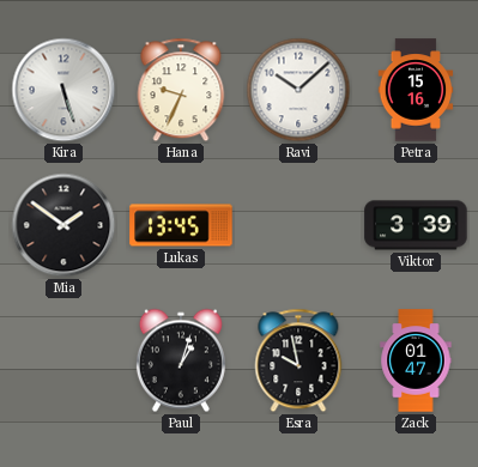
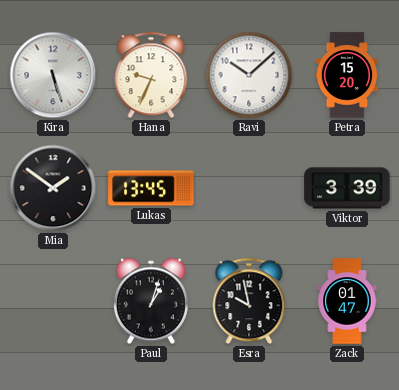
Petra: 15:16 -> 15:20
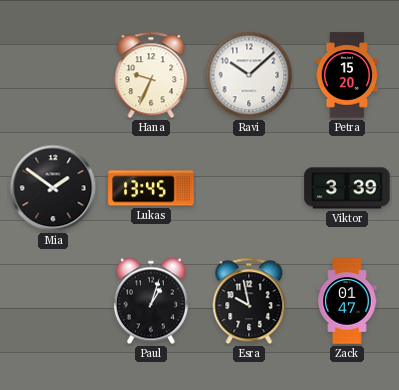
Kira: 5:27 -> none
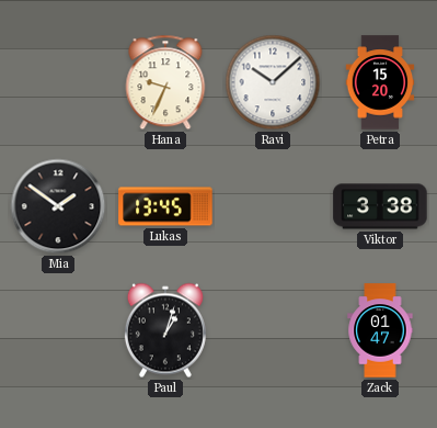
Viktor: 3:39 -> 3:38
Esra: 9:58 -> none
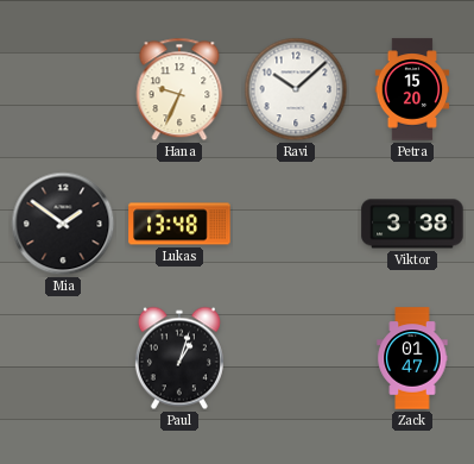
Lukas: 13:45 -> 13:48
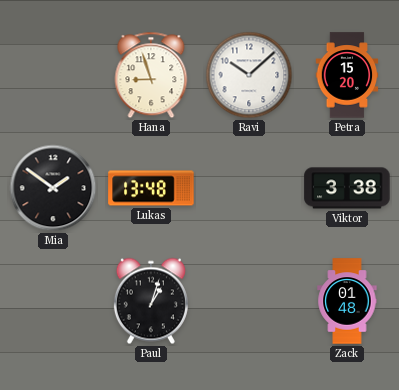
Hana: 9:34 -> 8:57
Zack: 01:47 -> 01:48
